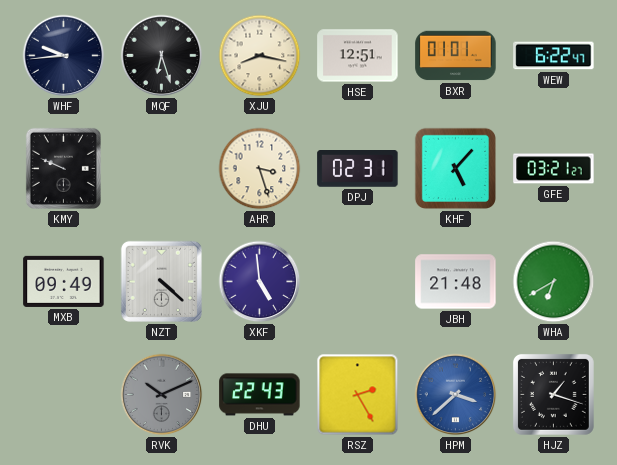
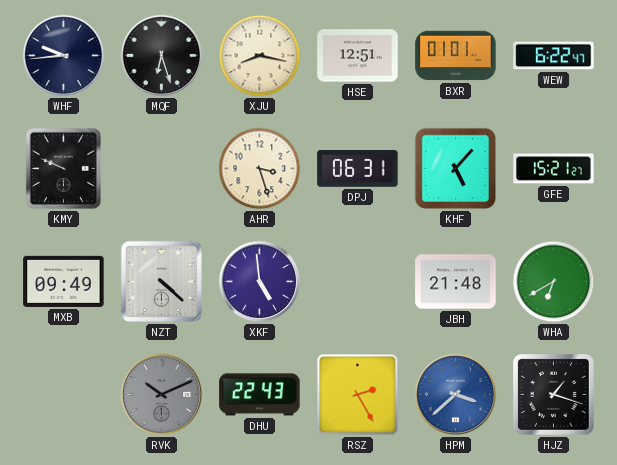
DPJ: 02:31 -> 06:31
GFE: 03:21 -> 15:21
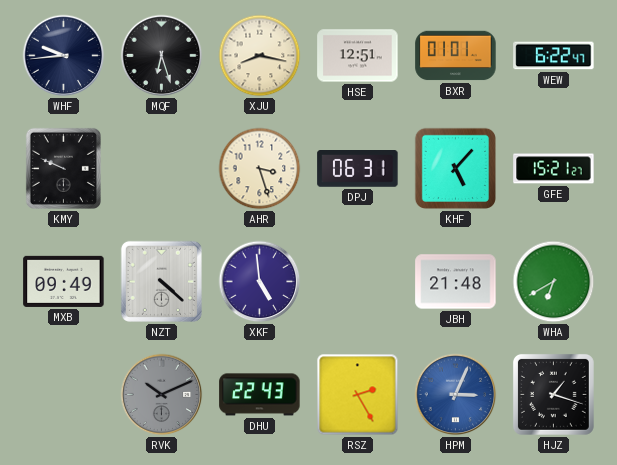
HPM: 3:38 -> 3:04
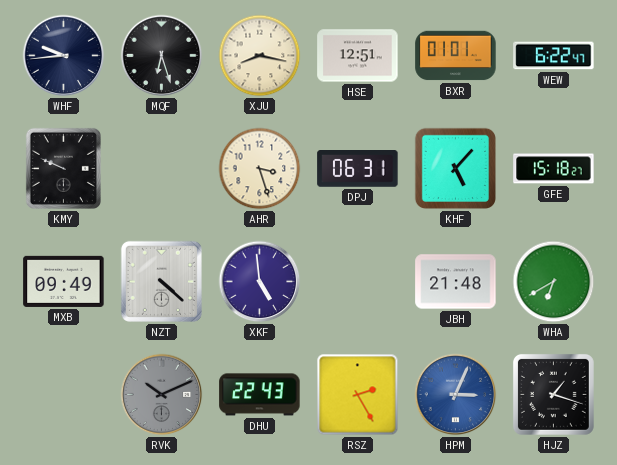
GFE: 15:21 -> 15:18
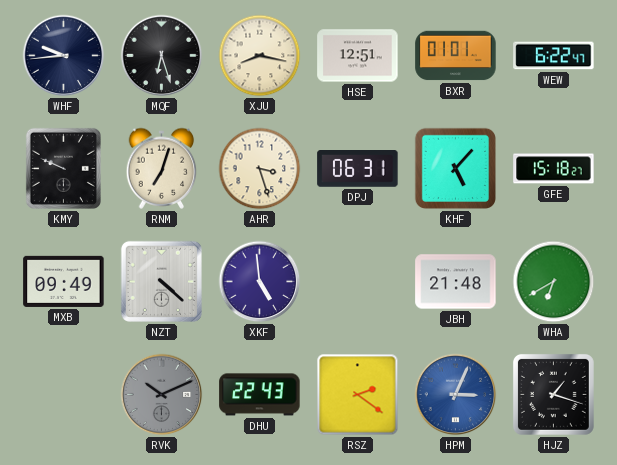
RNM: none -> 7:03
RSZ: 2:25 -> 2:21
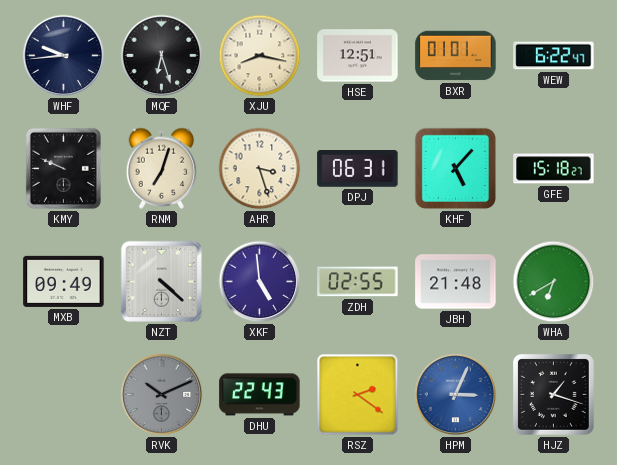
ZDH: none -> 02:55
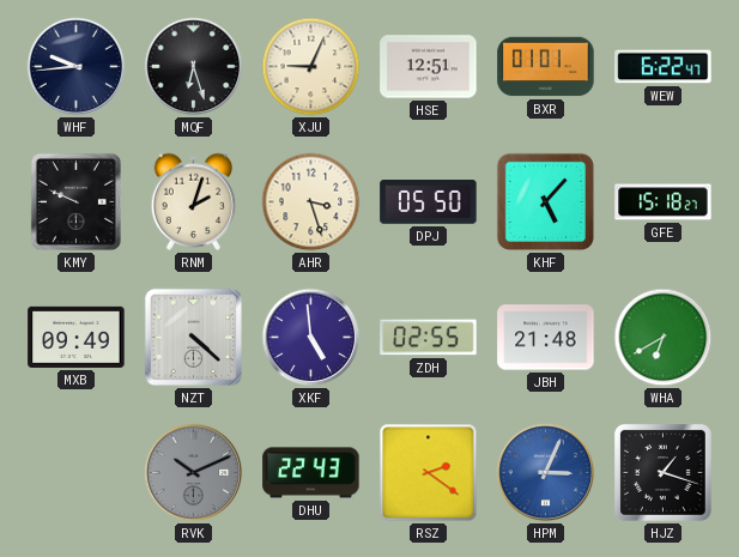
XJU: 8:17 -> 9:04
RNM: 7:03 -> 2:03
DPJ: 06:31 -> 05:50
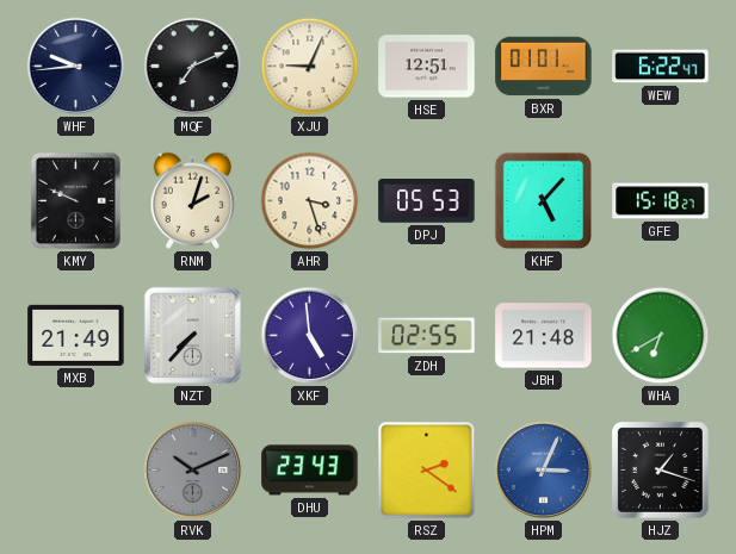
MQF: 6:27 -> 7:11
DPJ: 05:50 -> 05:53
MXB: 09:49 -> 21:49
NZT: 4:22 -> 7:37
DHU: 22:43 -> 23:43
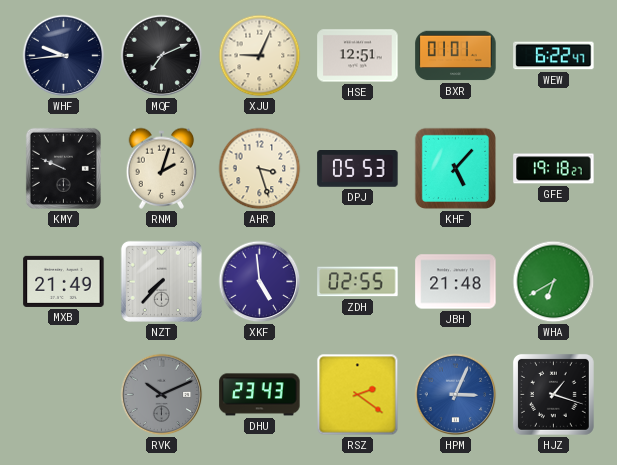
GFE: 15:18 -> 19:18
